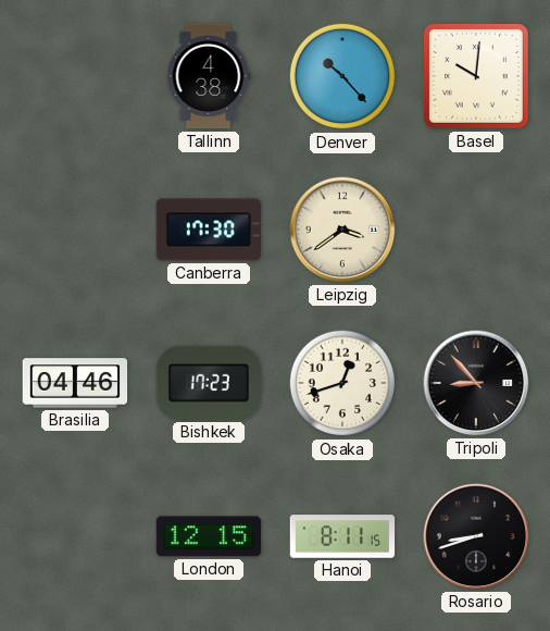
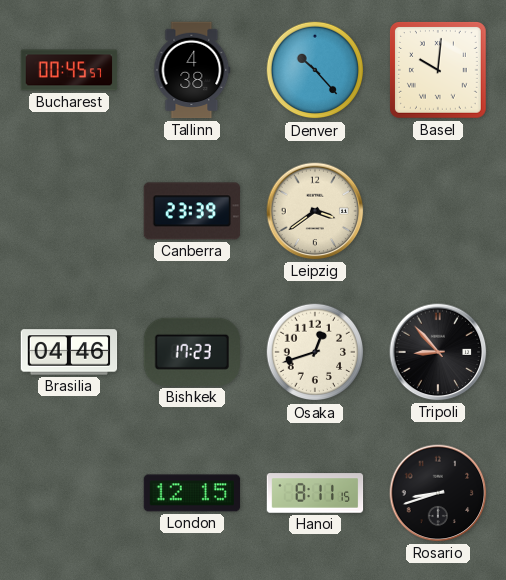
Bucharest: none -> 00:45
Canberra: 17:30 -> 23:39
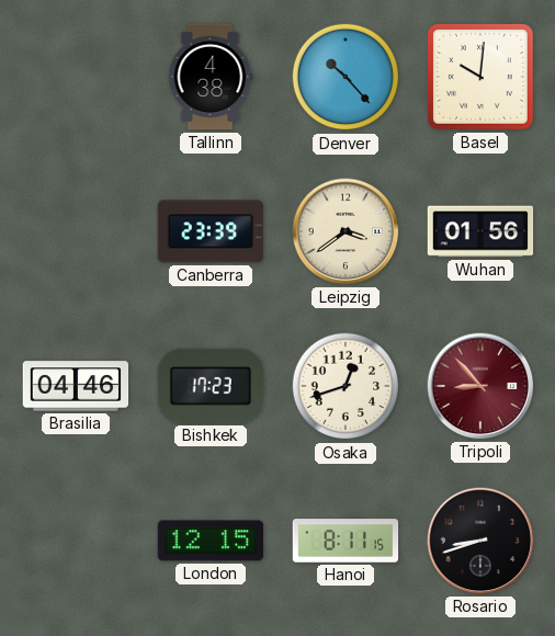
Bucharest: 00:45 -> none
Wuhan: none -> 01:56
Tripoli dial: black -> burgundy
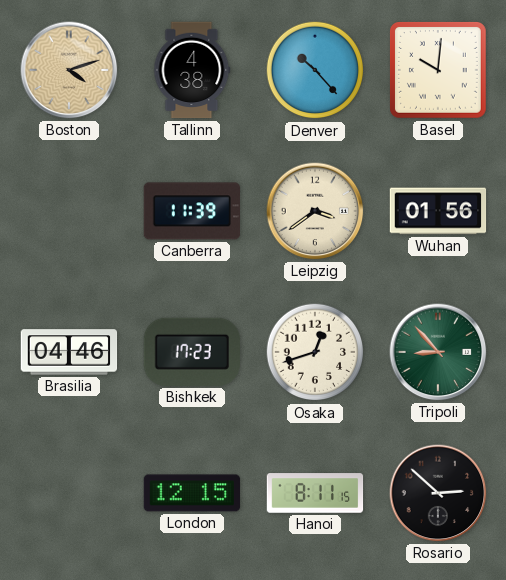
Boston: none -> 4:12
Canberra: 23:39 -> 11:39
Tripoli dial: burgundy -> green
Rosario: 8:42 -> 2:52
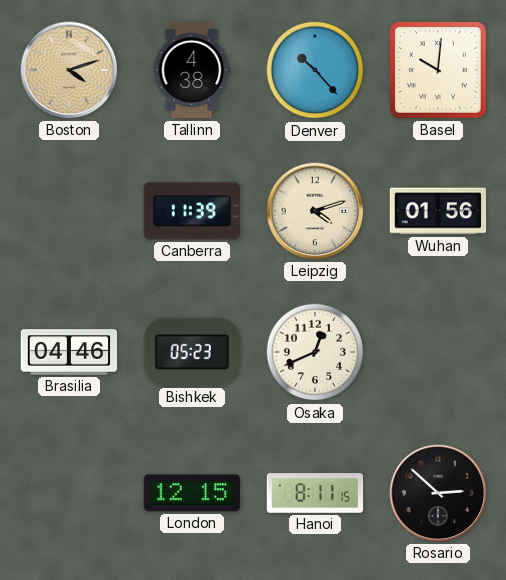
Leipzig: 3:39 -> 4:12
Bishkek: 17:23 -> 05:23
Osaka: 12:42 -> 12:41
Tripoli: 8:53 -> none
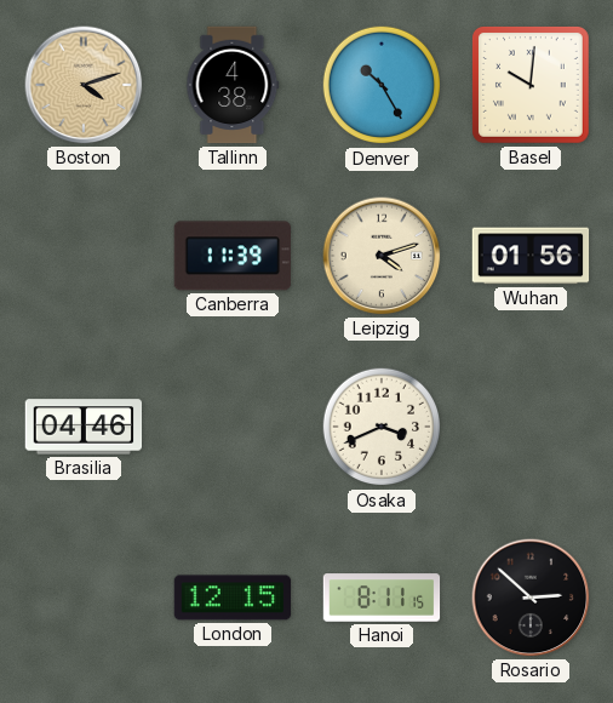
Denver: 10:23 -> 10:25
Bishkek: 05:23 -> none
Osaka: 12:41 -> 3:41
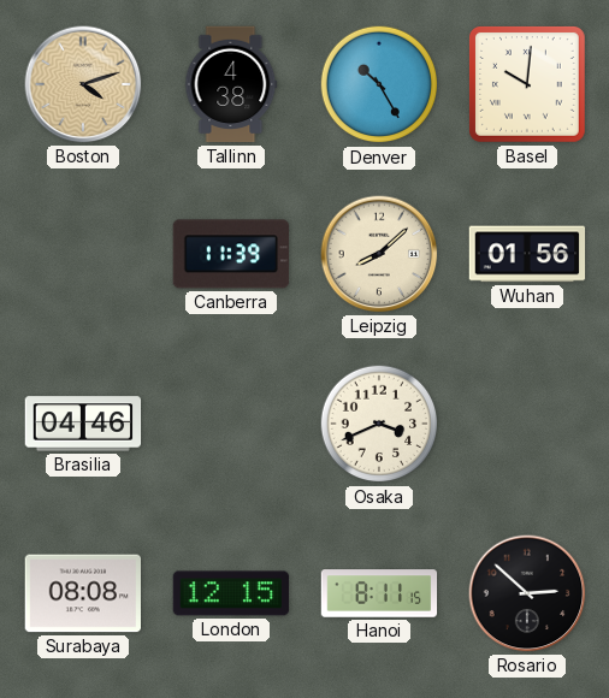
Leipzig: 4:12 -> 8:08
Surabaya: none -> 08:08
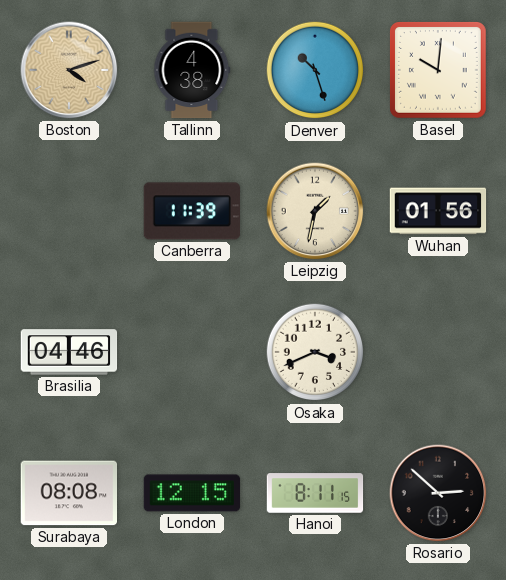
Denver: 10:25 -> 10:27
Leipzig: 8:08 -> 1:32
